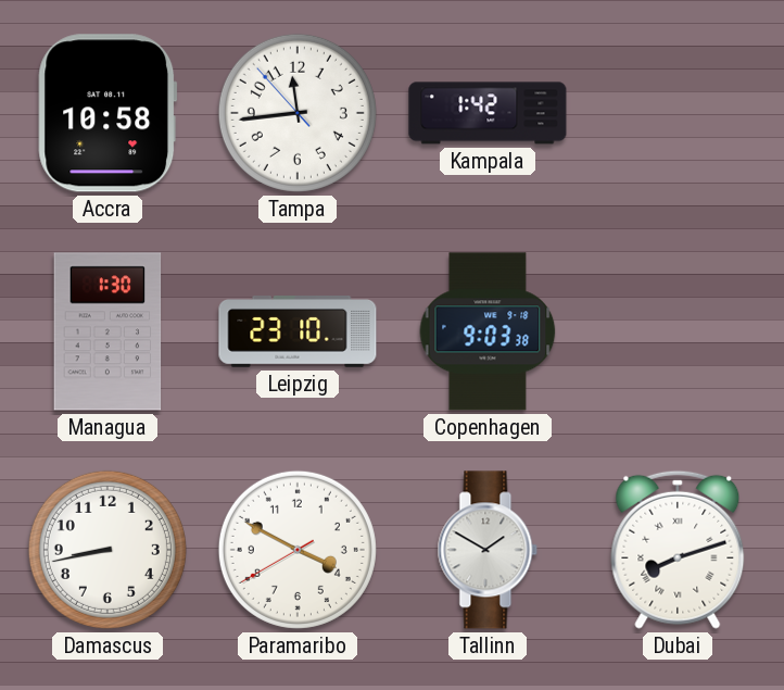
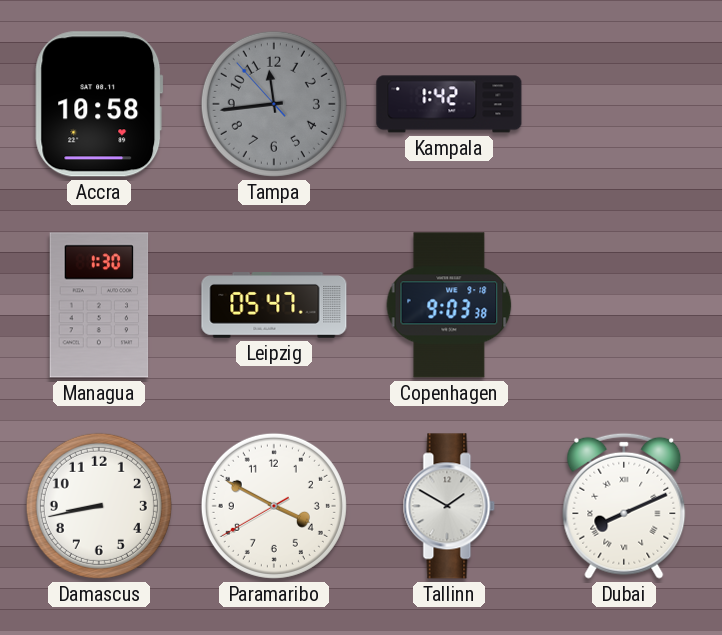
Tampa dial: white -> grey
Leipzig: 23:10 -> 05:47
Dubai: 8:12 -> 8:11
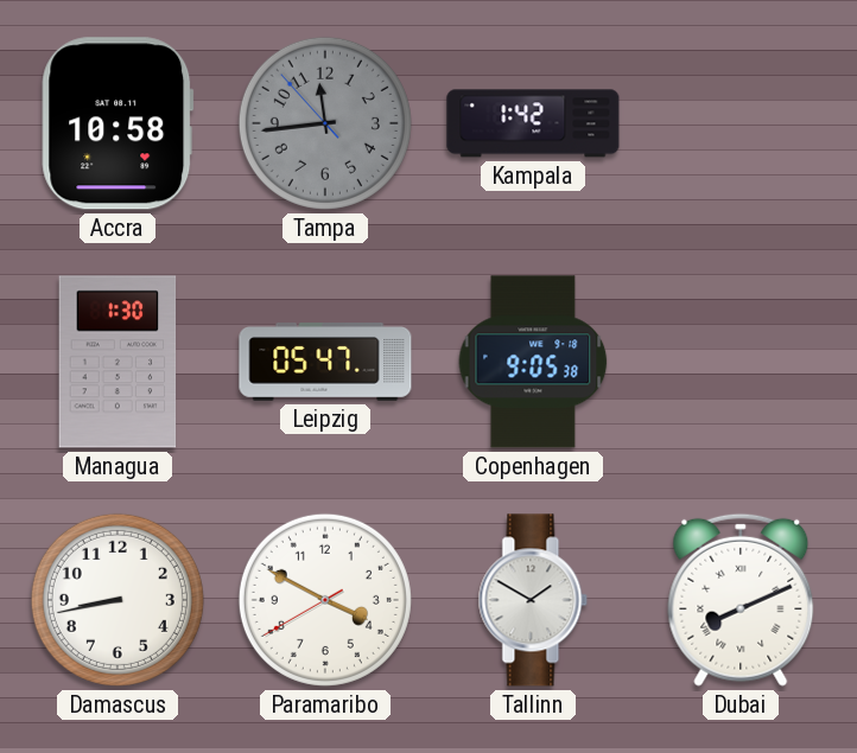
Copenhagen: 9:03 -> 9:05
